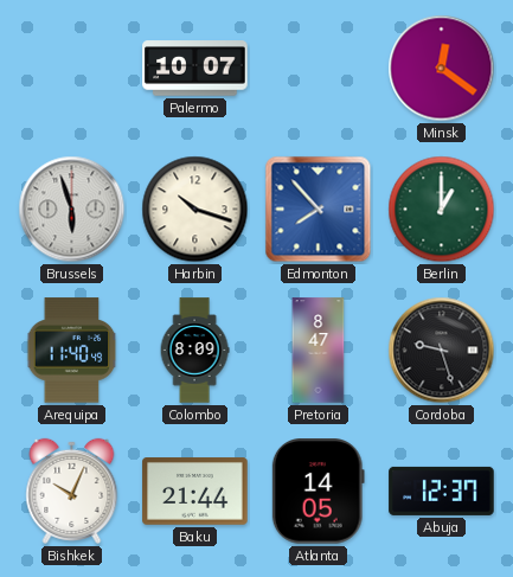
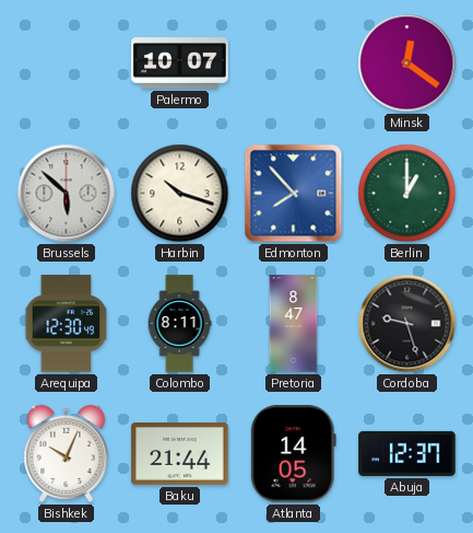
Brussels: 5:57 -> 5:52
Arequipa: 11:40 -> 12:30
Colombo: 8:09 -> 8:11
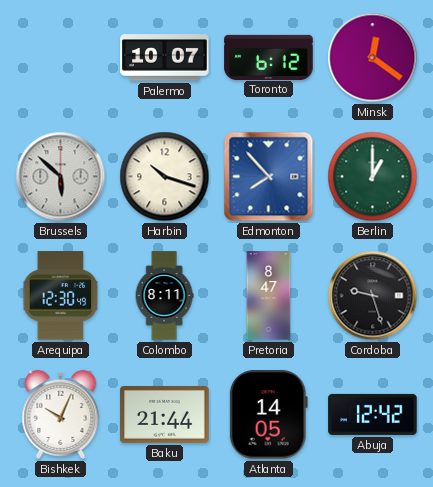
Toronto: none -> 6:12
Abuja: 12:37 -> 12:42
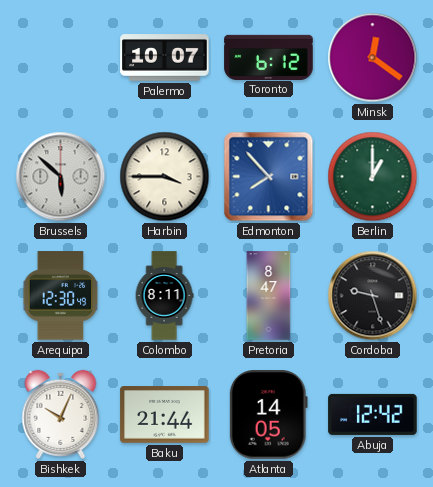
Harbin: 10:18 -> 3:45
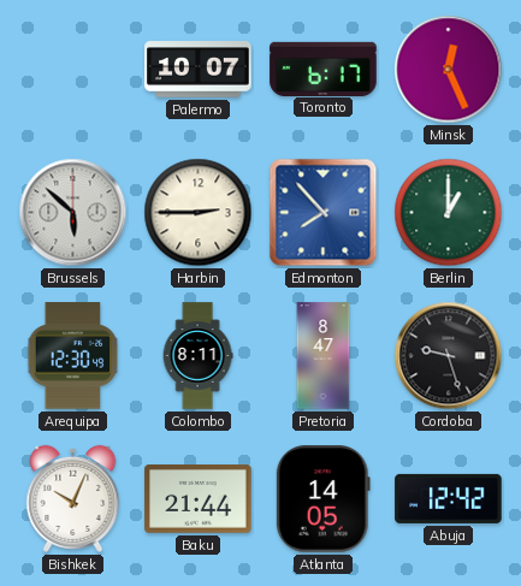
Toronto: 6:12 -> 6:17
Minsk: 12:21 -> 12:26
Harbin: 3:45 -> 2:45
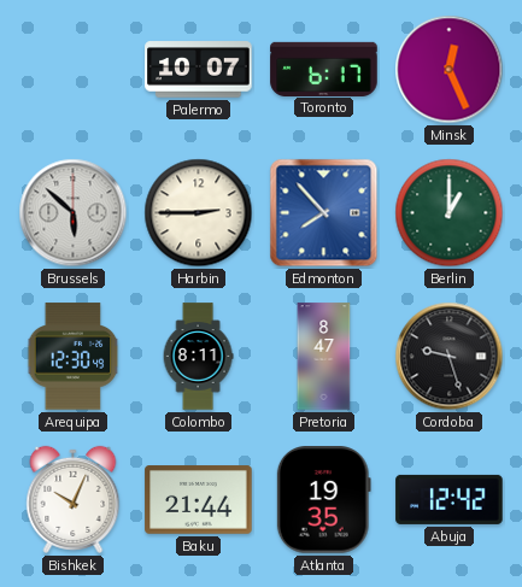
Atlanta: 14:05 -> 19:35
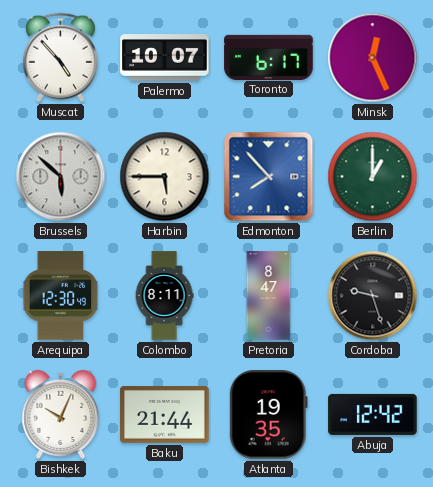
Muscat: none -> 4:53
Harbin: 2:45 -> 5:45
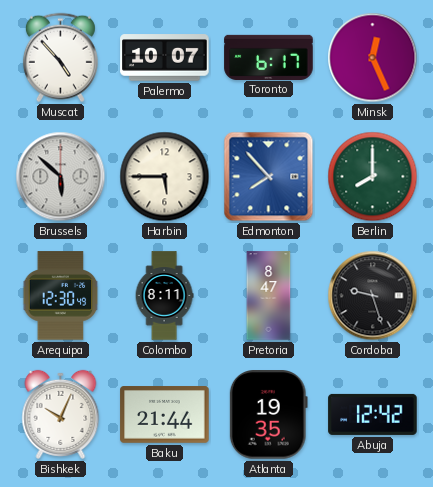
Berlin: 1:00 -> 8:00
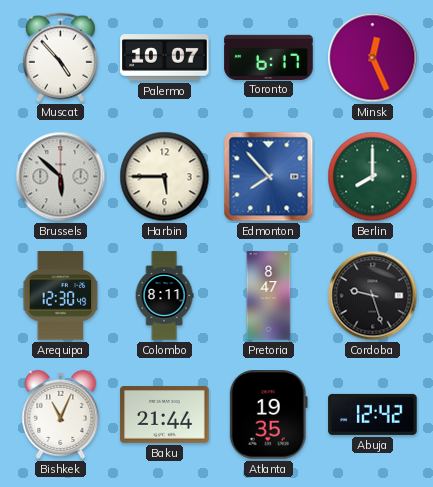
Bishkek: 10:04 -> 11:04
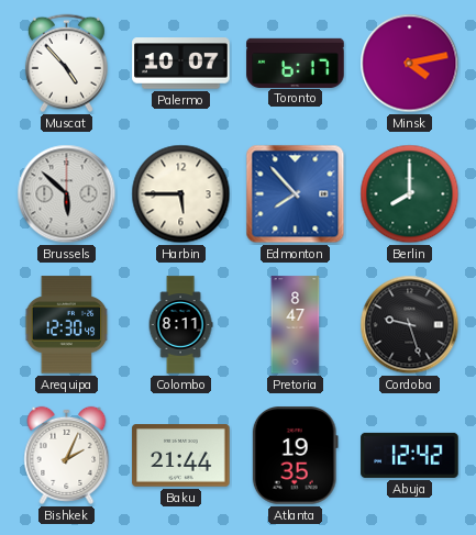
Minsk: 12:26 -> 4:13
Bishkek: 11:04 -> 2:04
